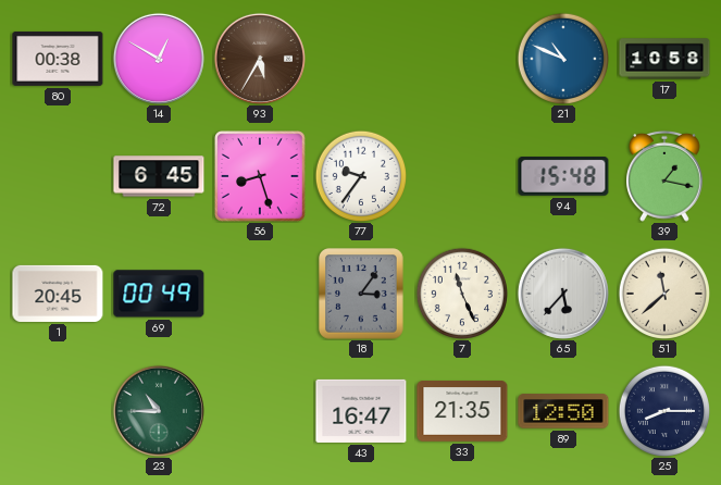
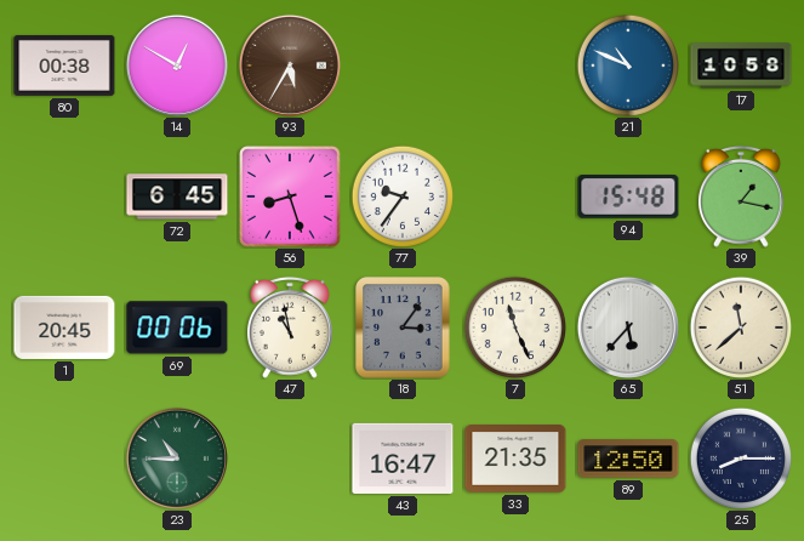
69: 00:49 -> 00:06
47: none -> 10:58
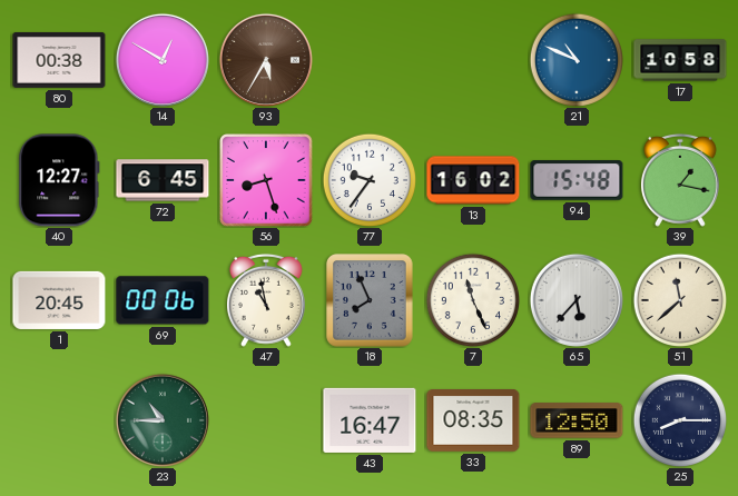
40: none -> 12:27
13: none -> 16:02
18: 3:06 -> 7:56
33: 21:35 -> 08:35
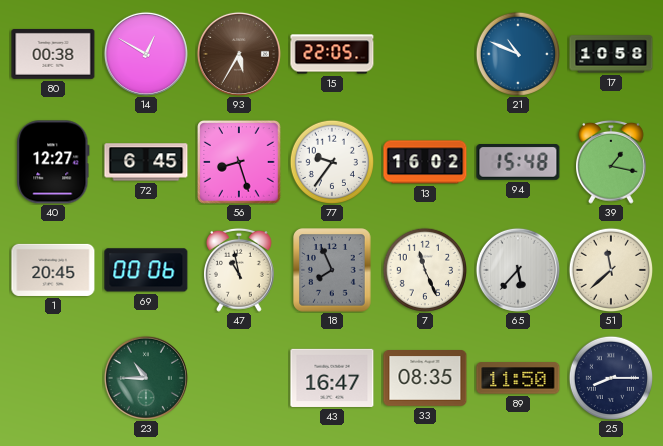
15: none -> 22:05
89: 12:50 -> 11:50
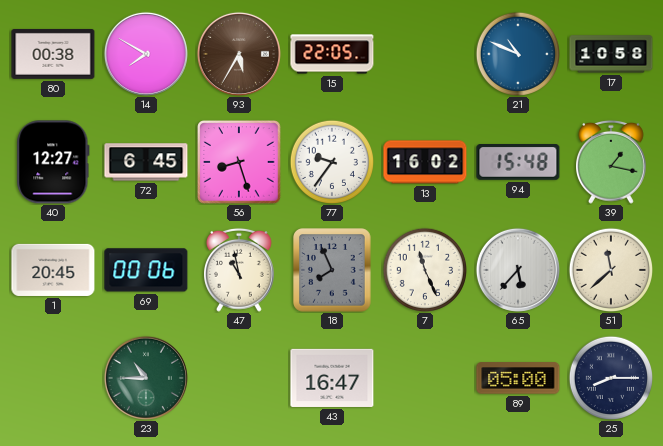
14: 12:50 -> 7:50
33: 08:35 -> none
89: 11:50 -> 05:00
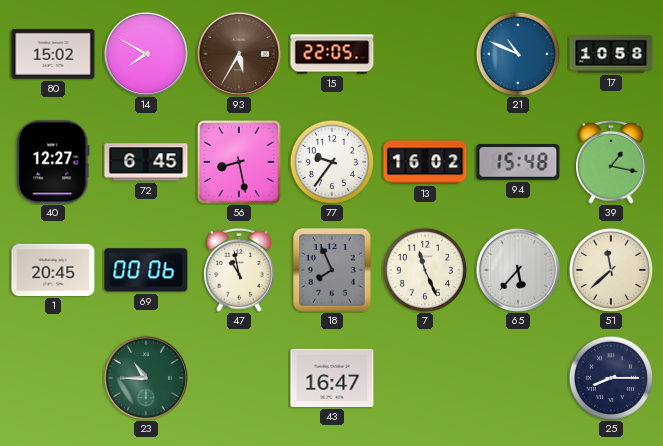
80: 00:38 -> 15:02
56: 8:27 -> 8:28
89: 05:00 -> none
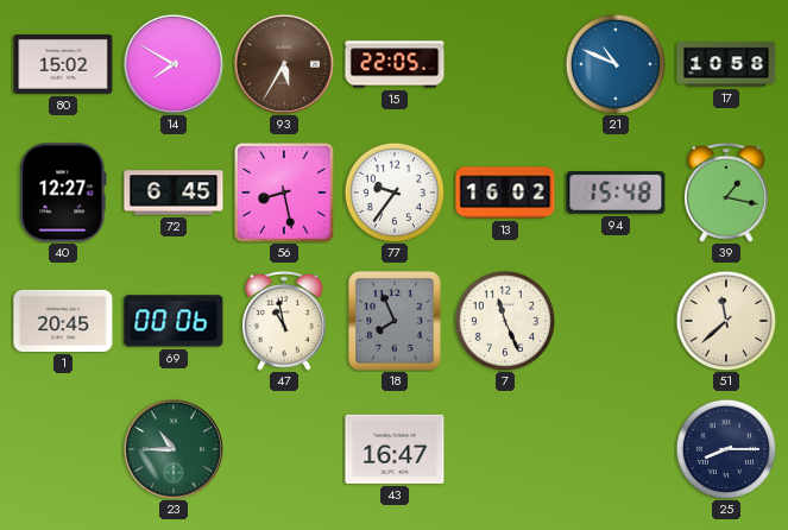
65: 5:37 -> none
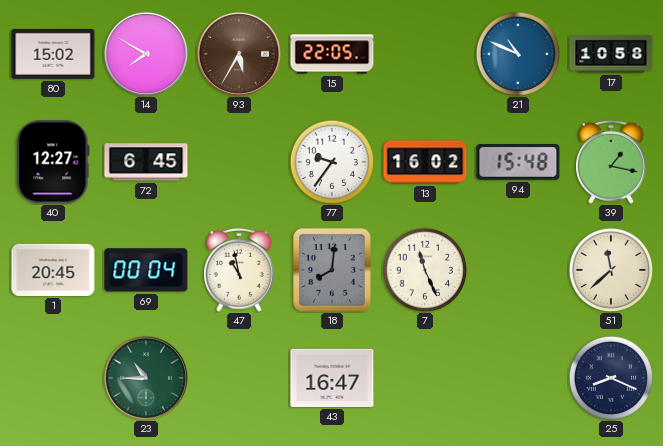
56: 8:28 -> none
69: 00:06 -> 00:04
18: 7:56 -> 8:01
25: 8:15 -> 8:19
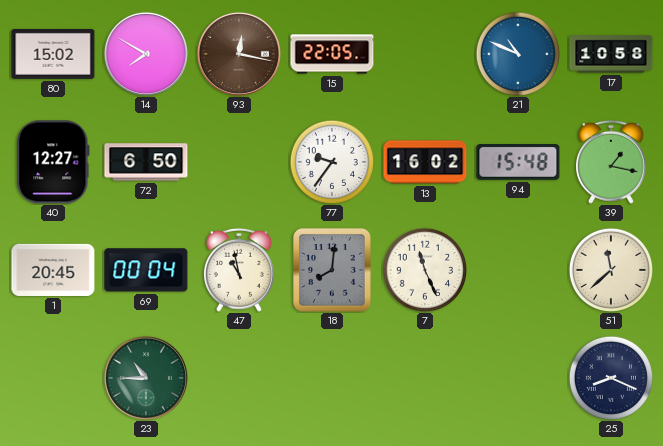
93: 5:35 -> 12:17
72: 6:45 -> 6:50
43: 16:47 -> none
